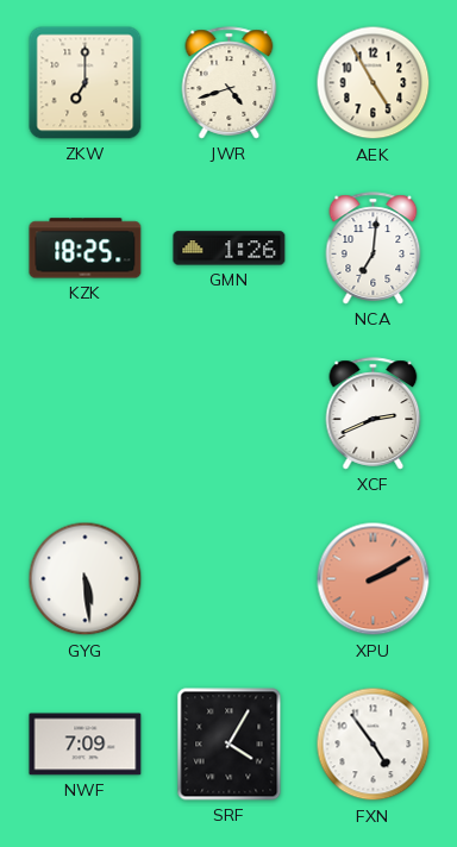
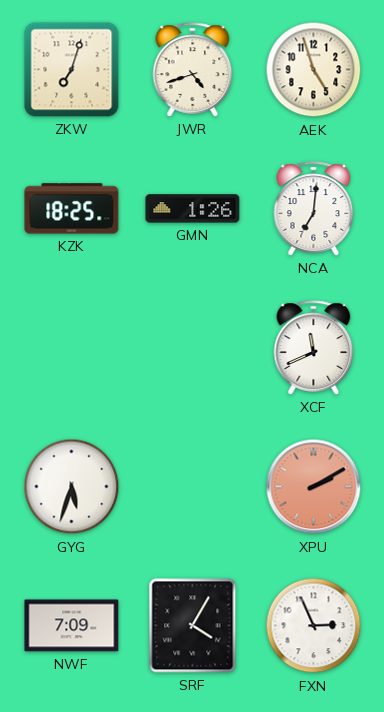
ZKW: 7:00 -> 7:03
AEK: 4:55 -> 4:57
XCF: 2:41 -> 11:41
GYG: 5:29 -> 5:33
FXN: 4:54 -> 2:56
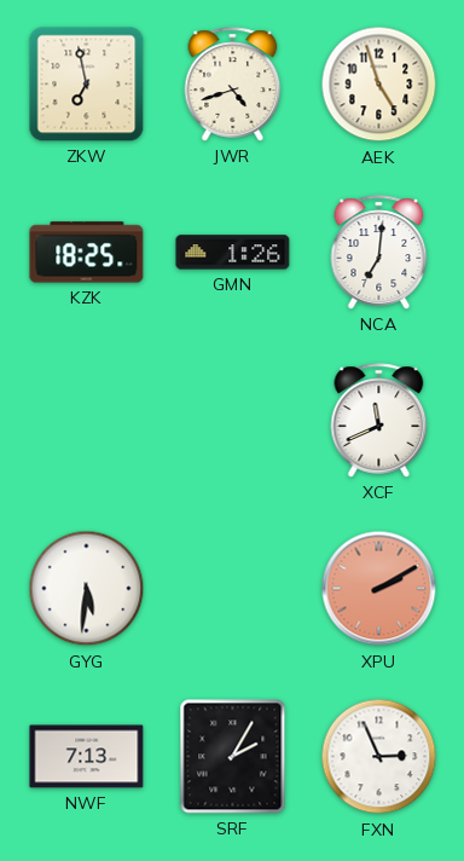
ZKW: 7:03 -> 6:58
GYG: 5:33 -> 5:31
NWF: 7:09 -> 7:13
SRF: 4:05 -> 2:05
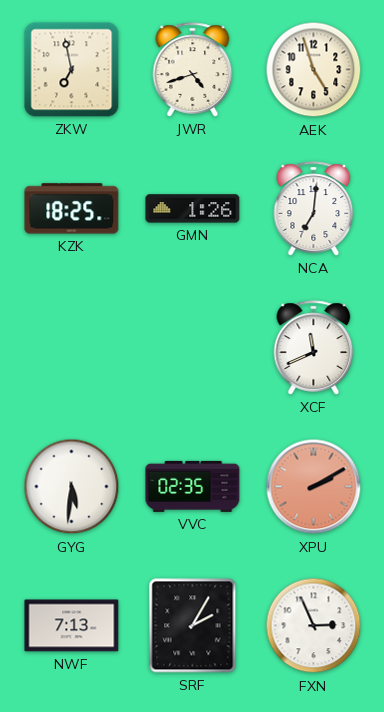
VVC: none -> 02:35
